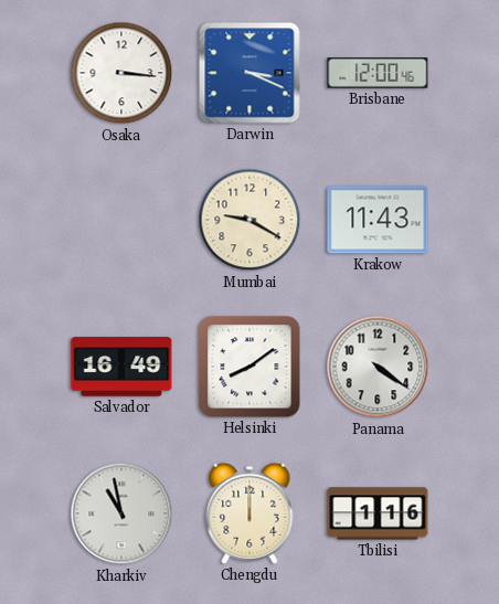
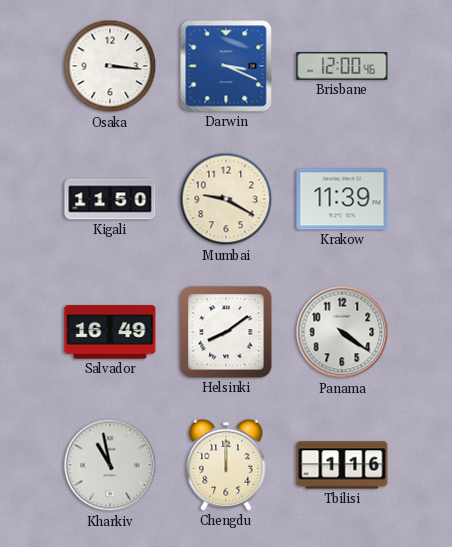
Kigali: none -> 11:50
Krakow: 11:43 -> 11:39
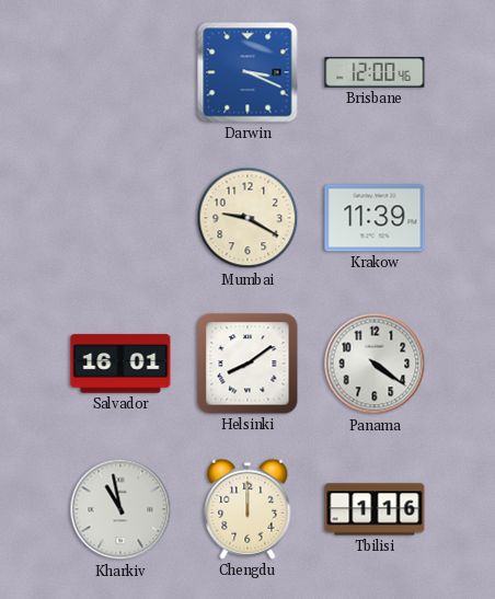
Osaka: 3:16 -> none
Kigali: 11:50 -> none
Salvador: 16:49 -> 16:01
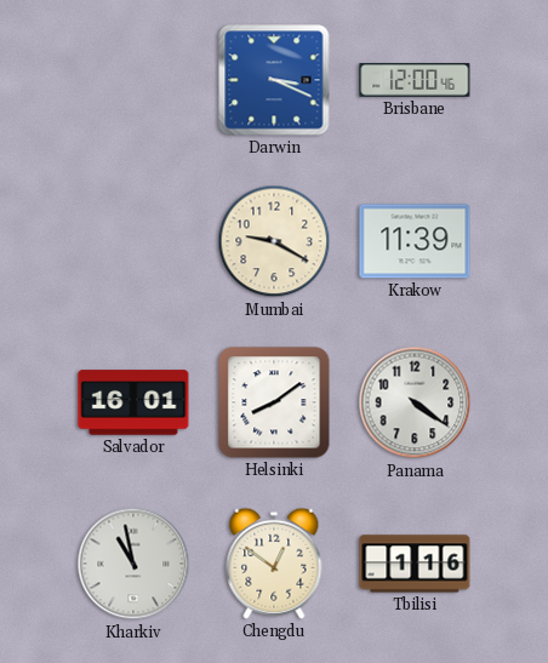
Chengdu: 12:00 -> 12:51
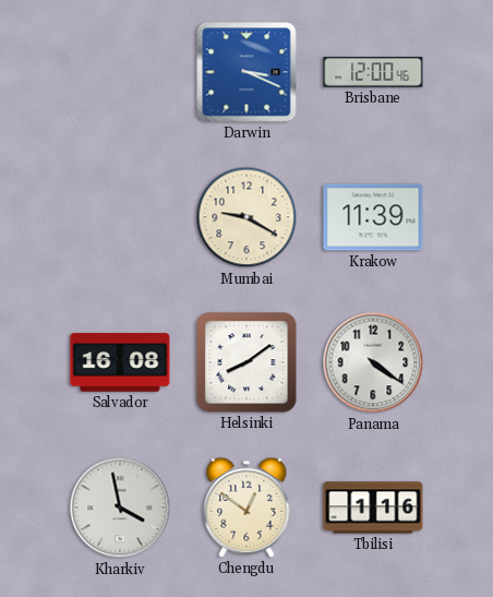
Salvador: 16:01 -> 16:08
Kharkiv: 10:58 -> 3:58
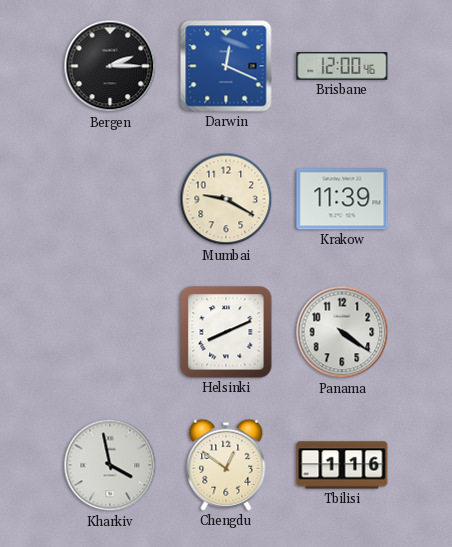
Bergen: none -> 2:15
Darwin: 3:19 -> 12:19
Salvador: 16:08 -> none
Helsinki: 8:09 -> 8:11
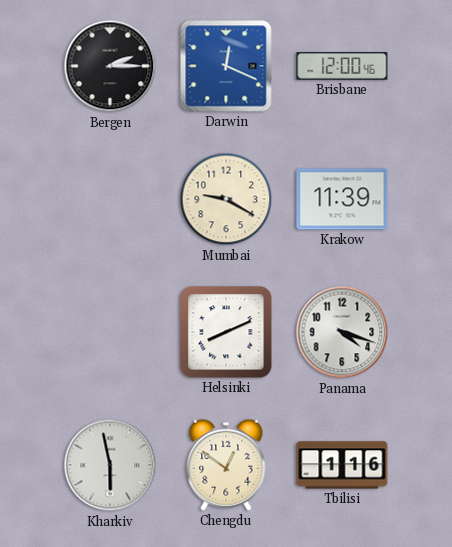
Panama: 4:21 -> 4:18
Kharkiv: 3:58 -> 5:58
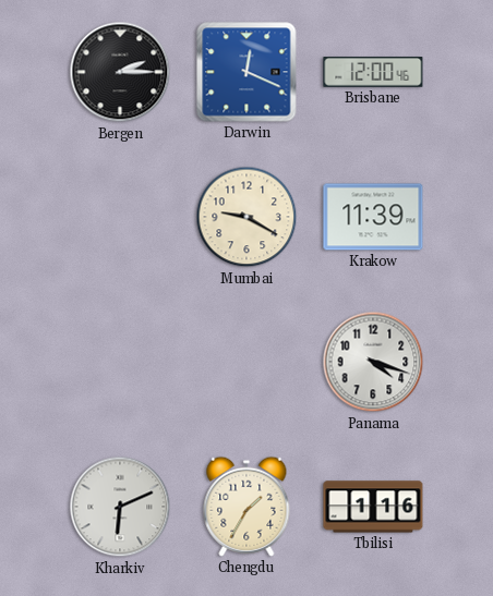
Helsinki: 8:11 -> none
Kharkiv: 5:58 -> 6:11
Chengdu: 12:51 -> 1:35
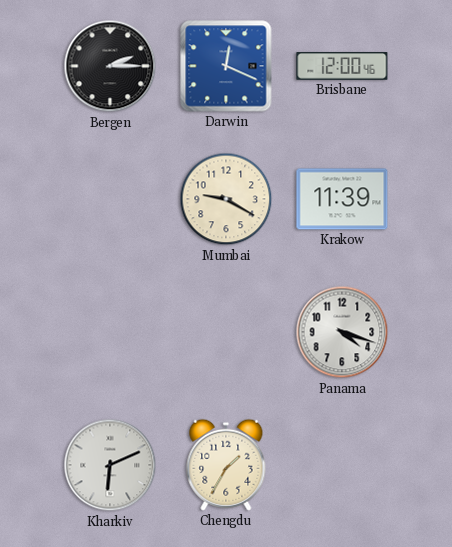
Tbilisi: 1:16 -> none
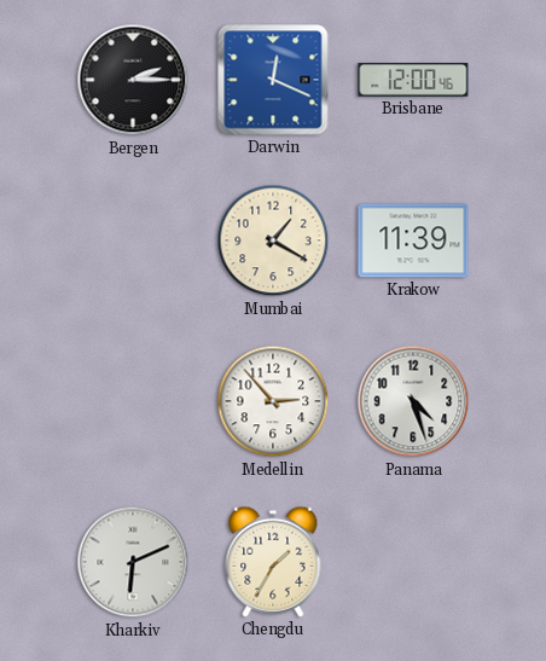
Mumbai: 9:20 -> 1:20
Medellin: none -> 2:53
Panama: 4:18 -> 4:27
